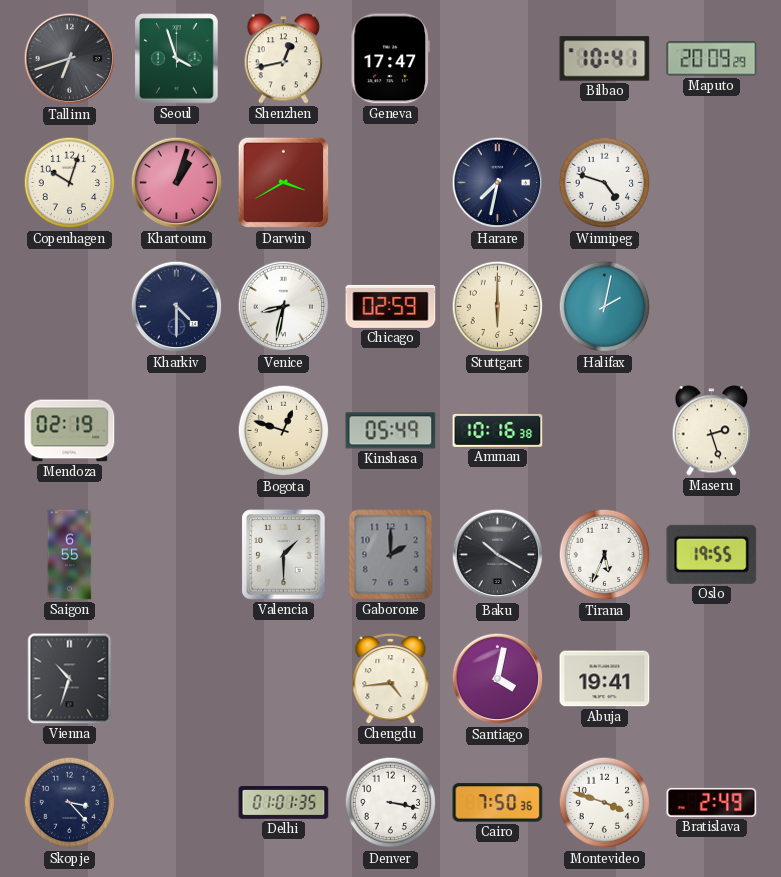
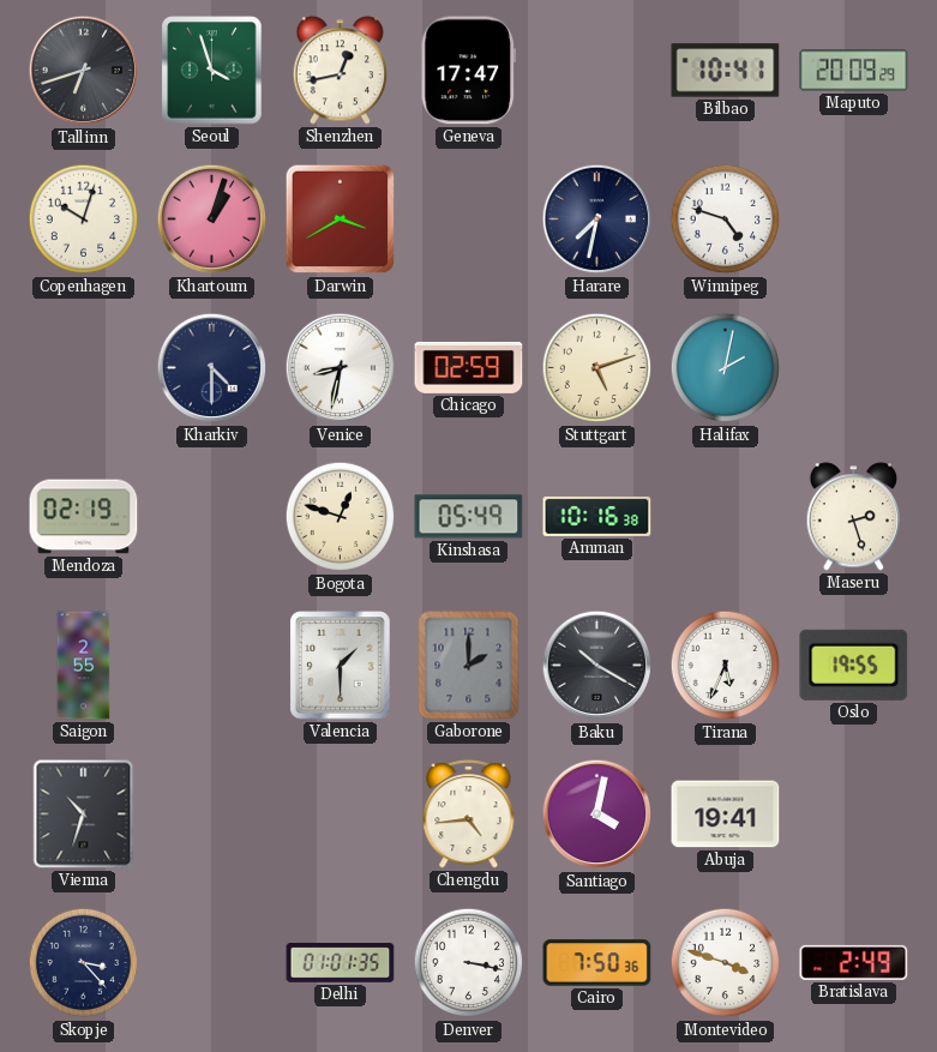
Stuttgart: 6:00 -> 5:12
Saigon: 6:55 -> 2:55
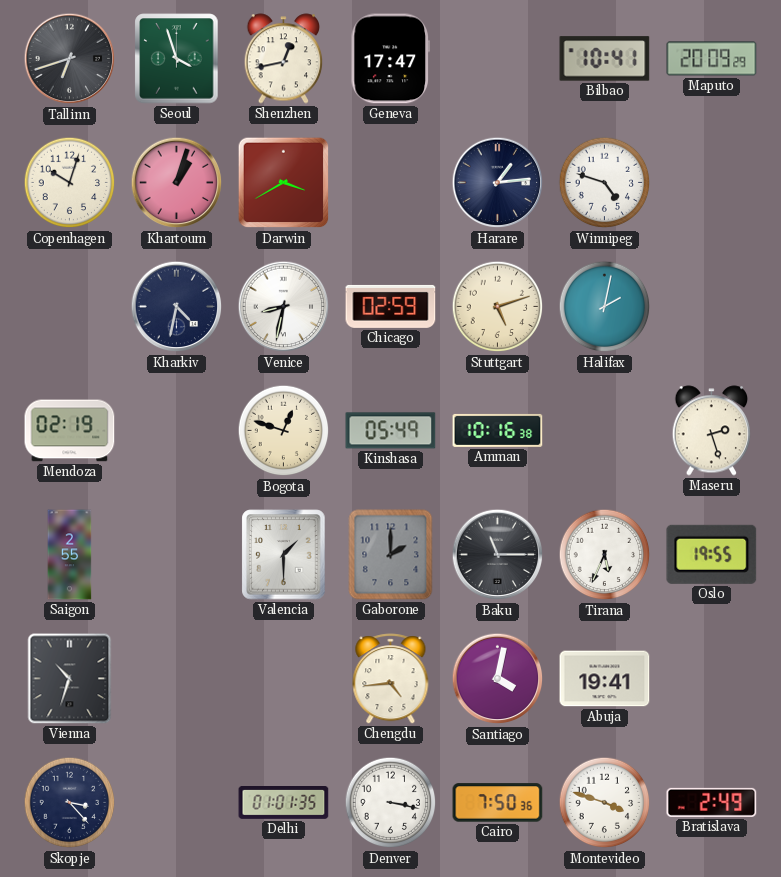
Harare: 7:32 -> 1:14
Kharkiv: 4:30 -> 4:32
Baku: 10:20 -> 11:15
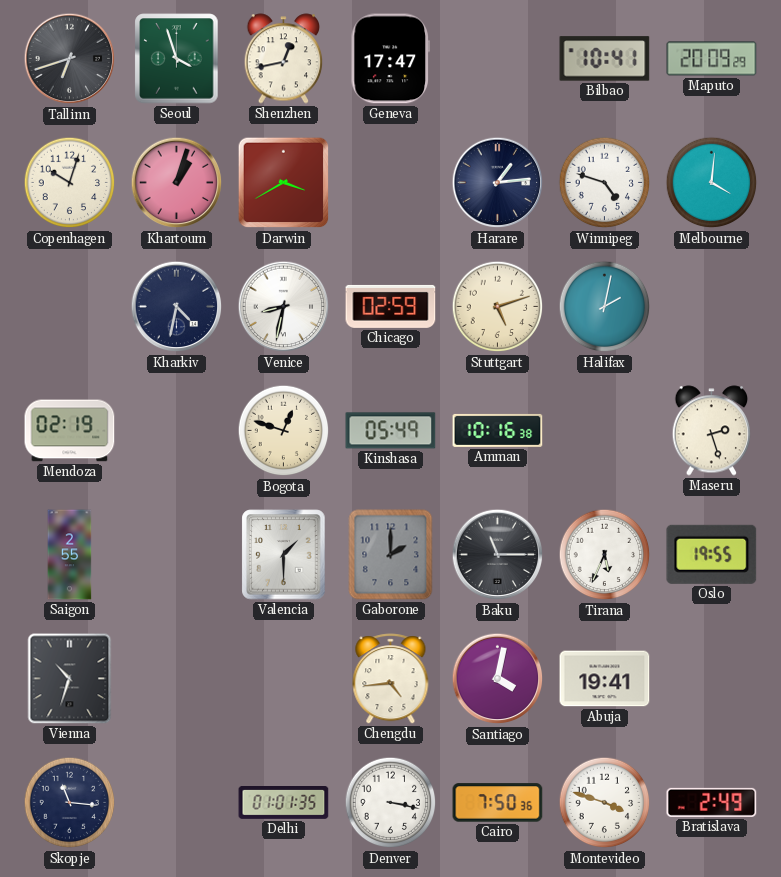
Melbourne: none -> 4:01
Skopje: 3:23 -> 11:16
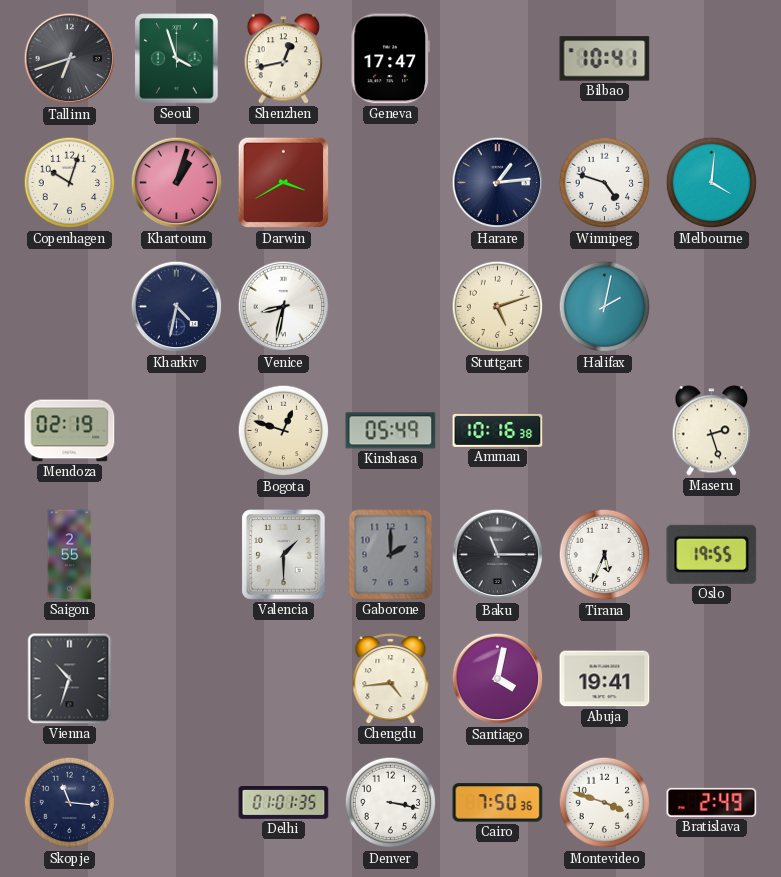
Maputo: 20:09 -> none
Chicago: 02:59 -> none
